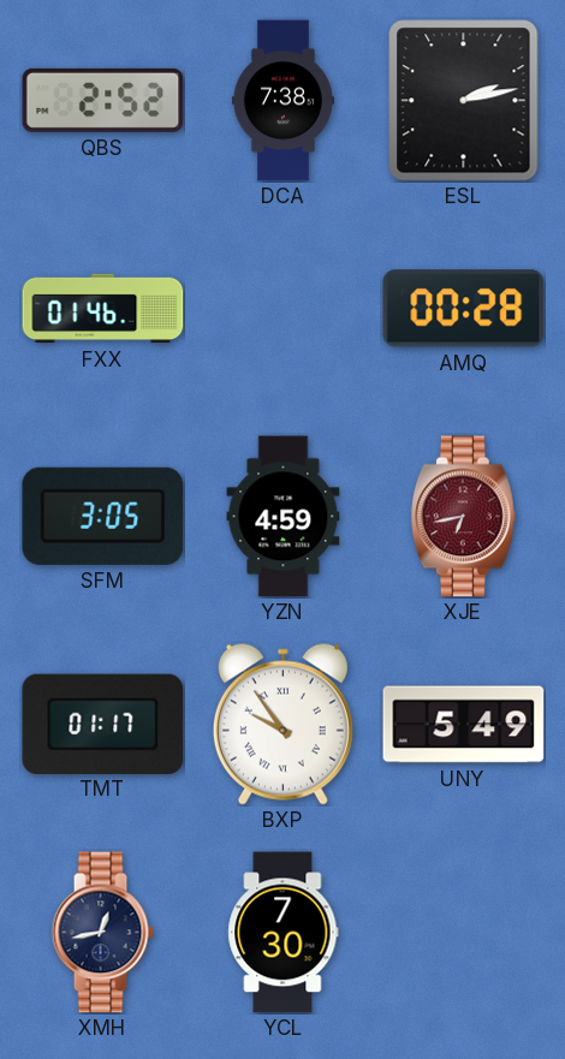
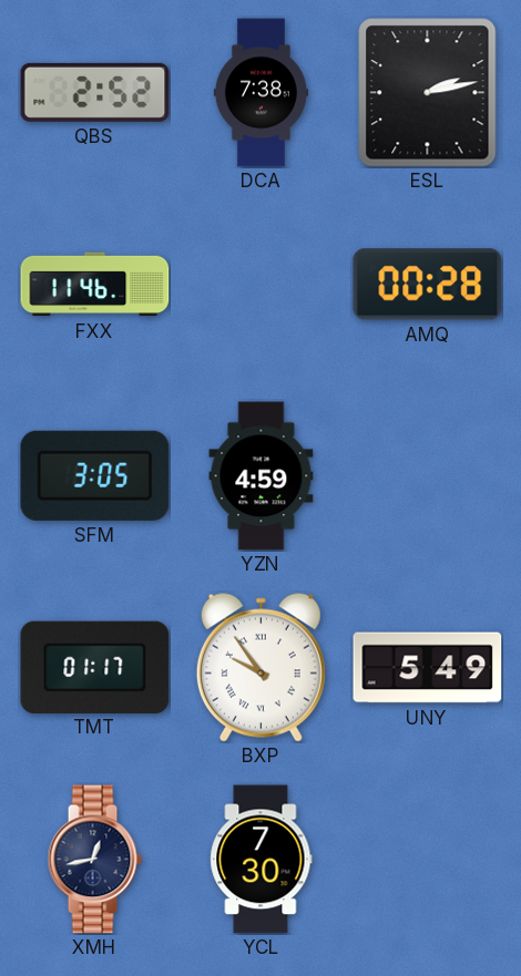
FXX: 01:46 -> 11:46
XJE: 6:43 -> none
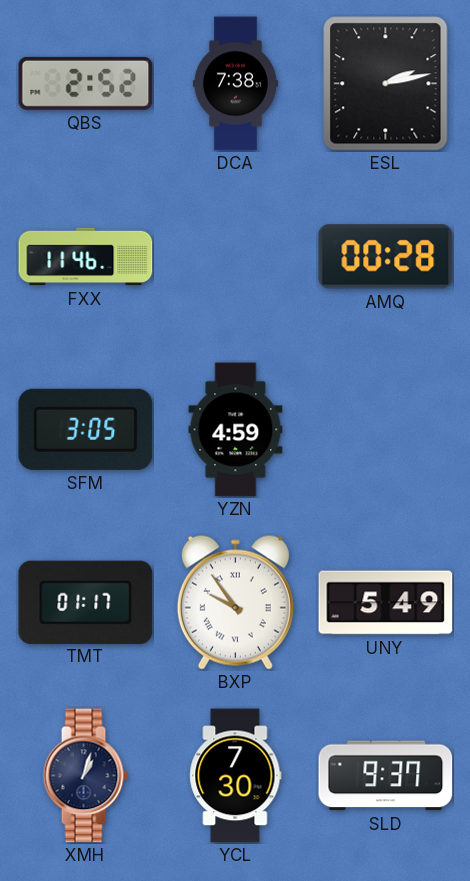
XMH: 12:43 -> 1:03
SLD: none -> 9:37
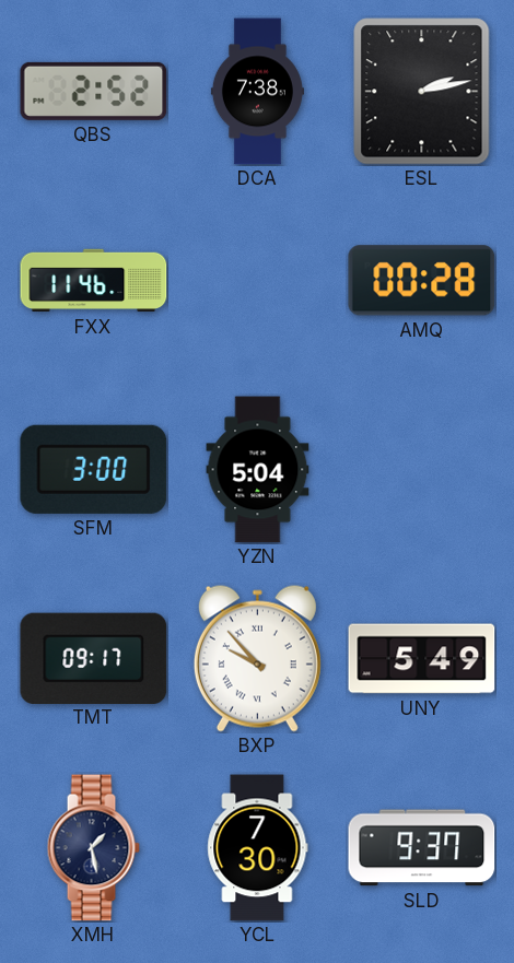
SFM: 3:05 -> 3:00
YZN: 4:59 -> 5:04
TMT: 01:17 -> 09:17
BXP: 9:54 -> 9:53
XMH: 1:03 -> 1:28
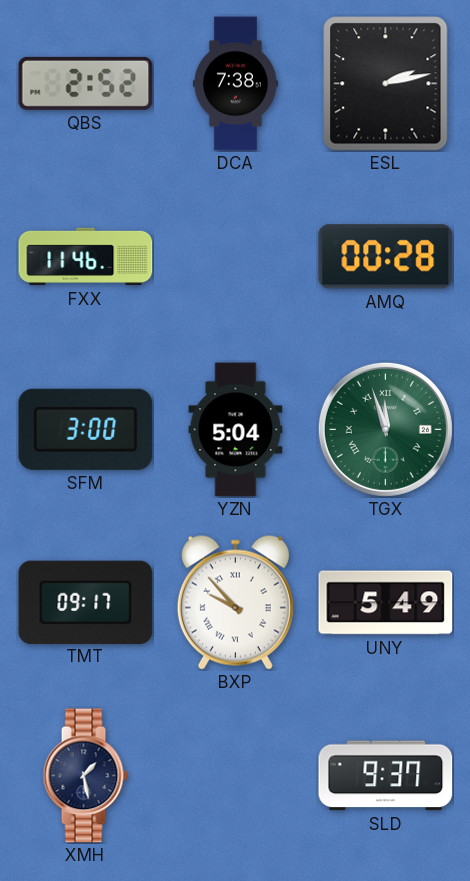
TGX: none -> 11:57
YCL: 7:30 -> none
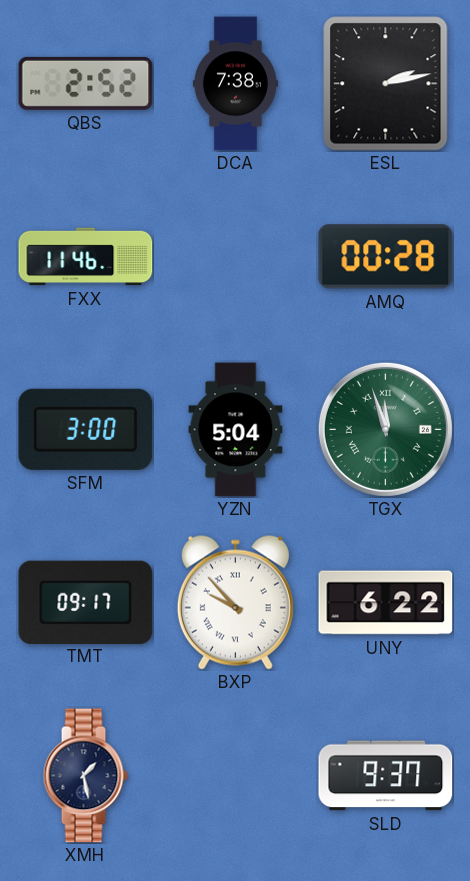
UNY: 5:49 -> 6:22
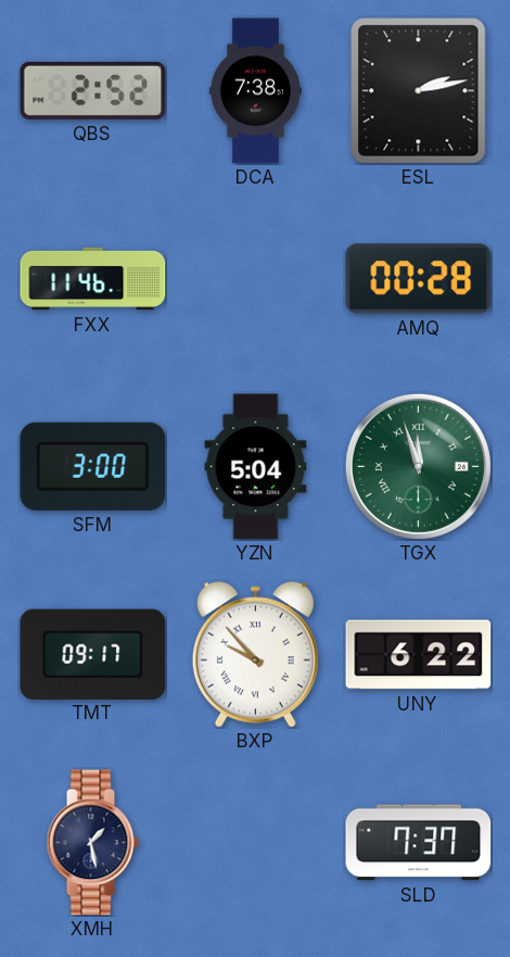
SLD: 9:37 -> 7:37
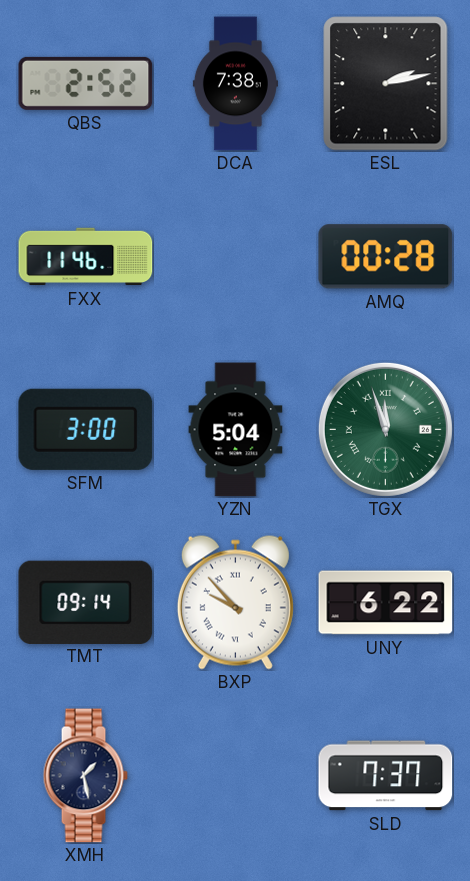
TMT: 09:17 -> 09:14
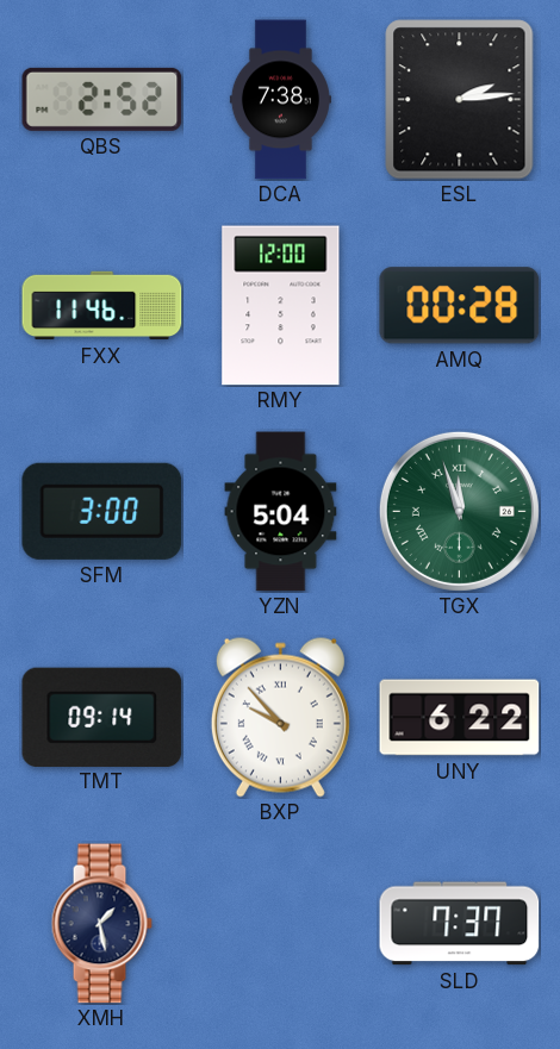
ESL: 2:13 -> 2:14
RMY: none -> 12:00
